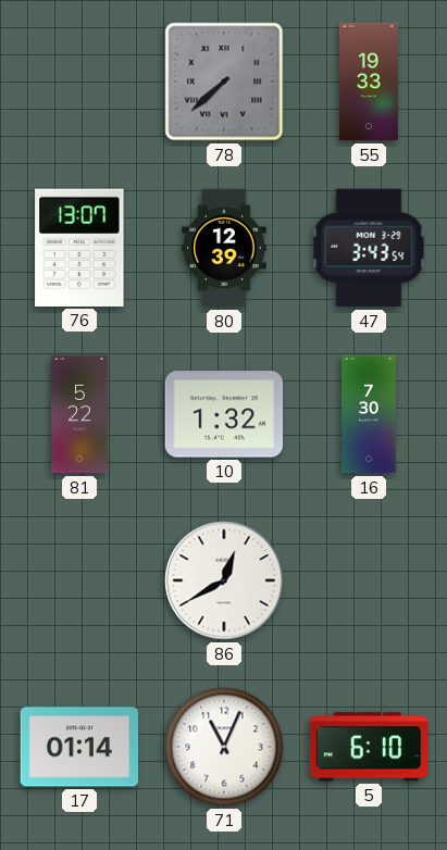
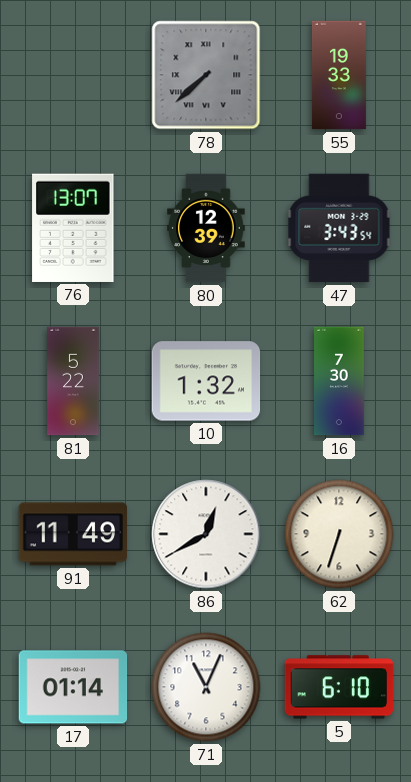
91: none -> 11:49
62: none -> 6:33
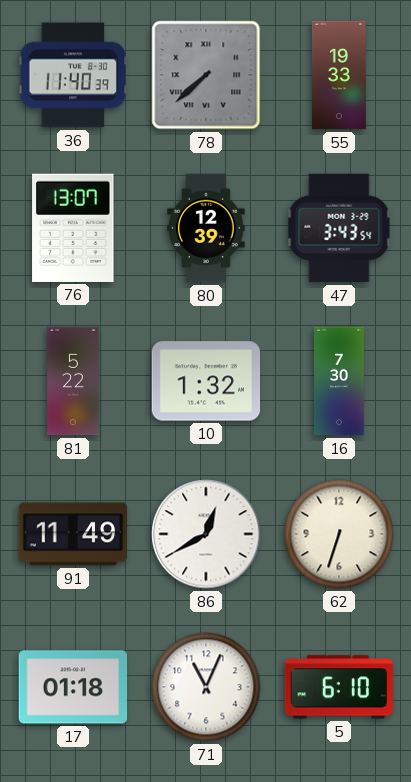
36: none -> 11:40
17: 01:14 -> 01:18
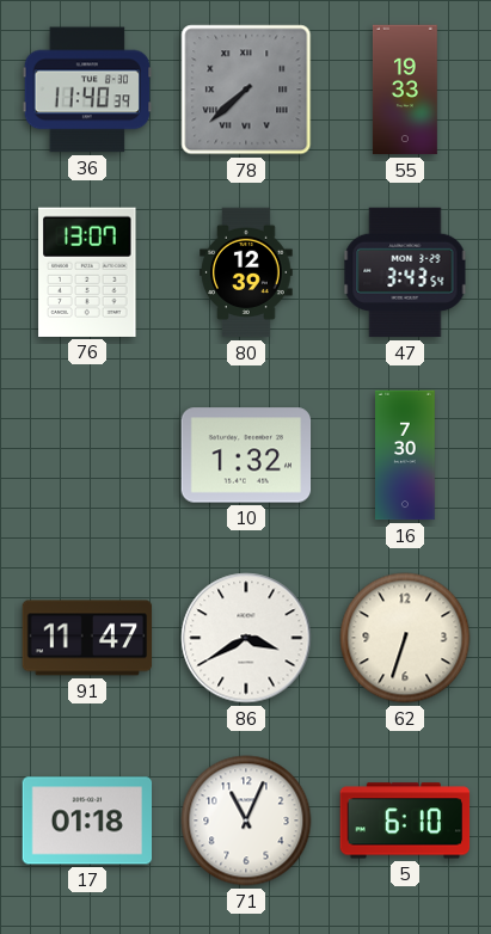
81: 5:22 -> none
91: 11:49 -> 11:47
86: 12:40 -> 3:40
